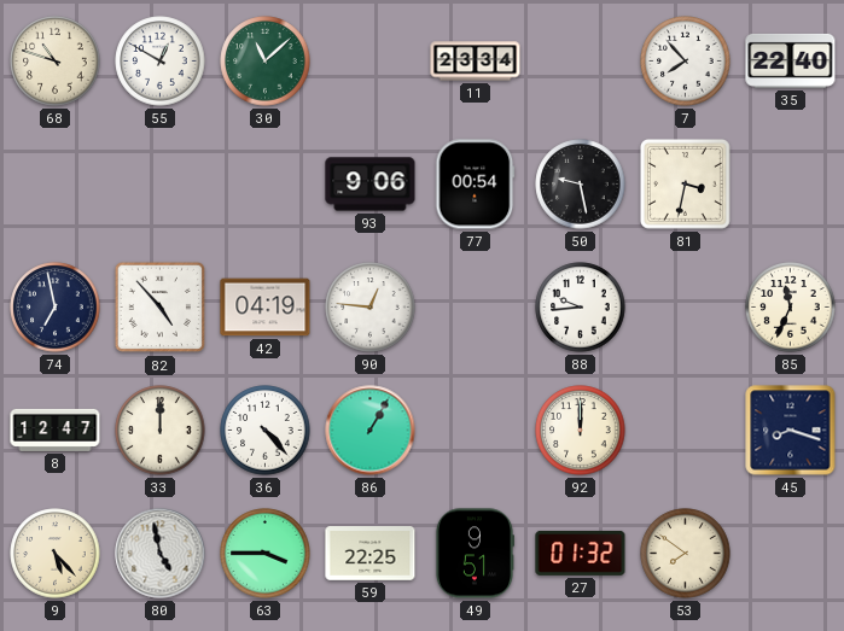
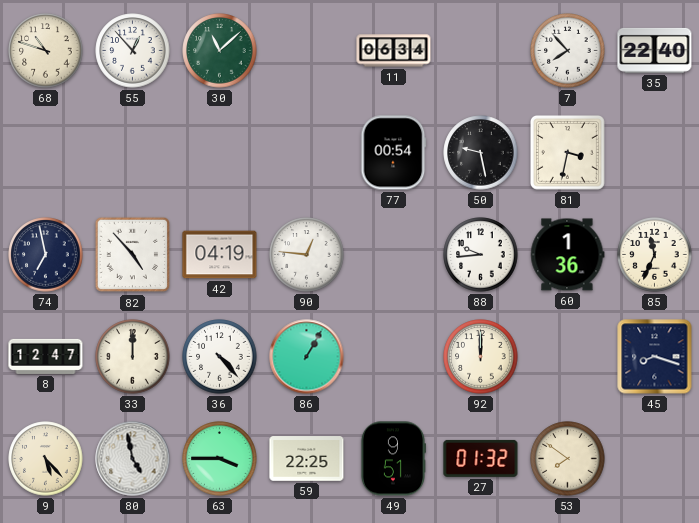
55: 12:50 -> 12:53
11: 23:34 -> 06:34
93: 9:06 -> none
60: none -> 1:36
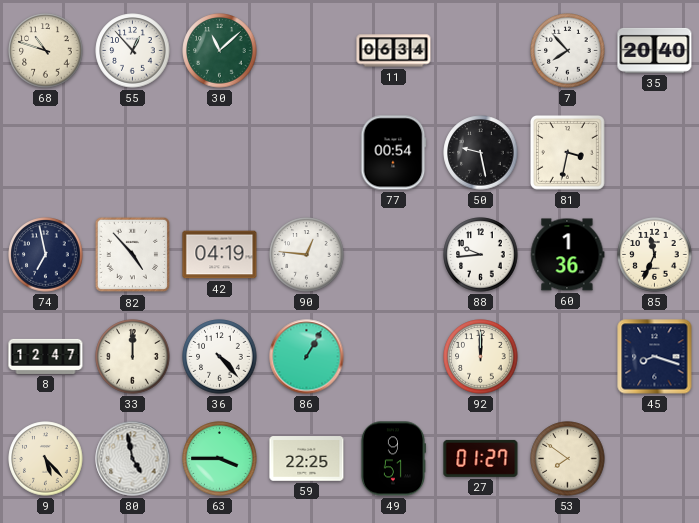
35: 22:40 -> 20:40
27: 01:32 -> 01:27
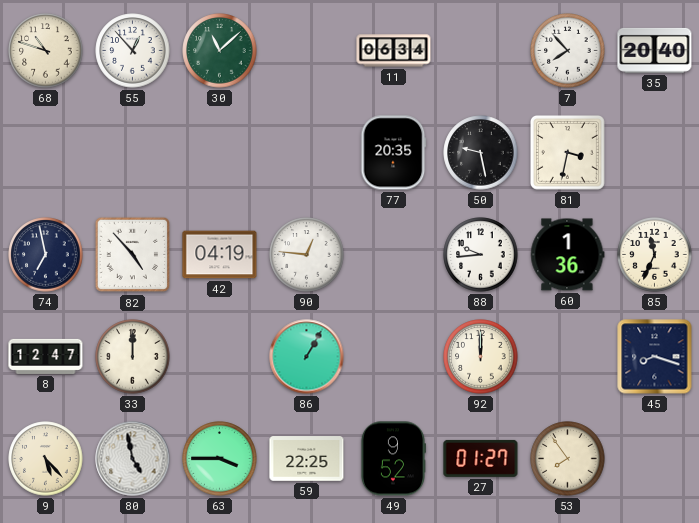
77: 00:54 -> 20:35
36: 4:23 -> none
49: 9:51 -> 9:52
53: 7:51 -> 7:54
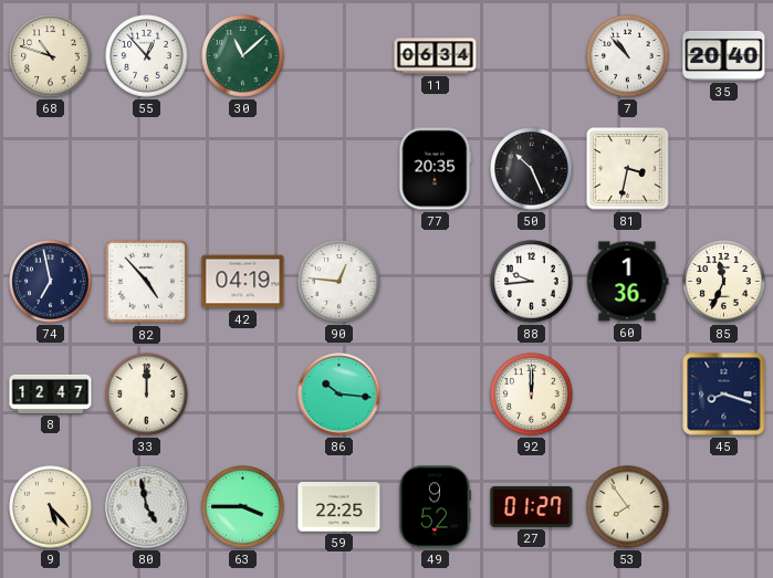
7: 7:53 -> 10:53
50: 9:28 -> 10:26
86: 1:05 -> 10:16
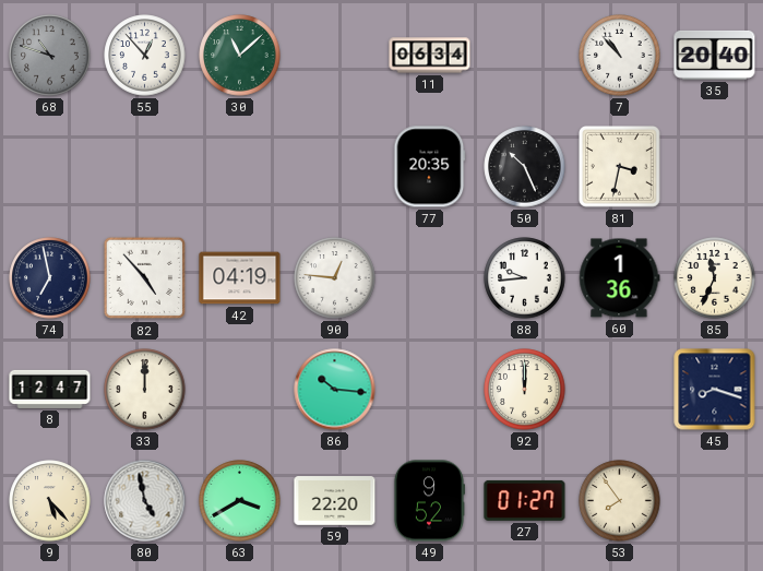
68 dial: cream -> grey
63: 3:45 -> 3:40
59: 22:25 -> 22:20
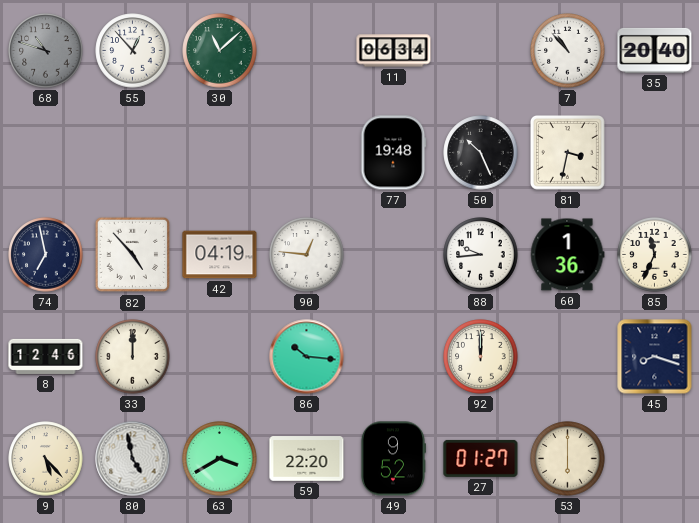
77: 20:35 -> 19:48
8: 12:47 -> 12:46
53: 7:54 -> 6:00
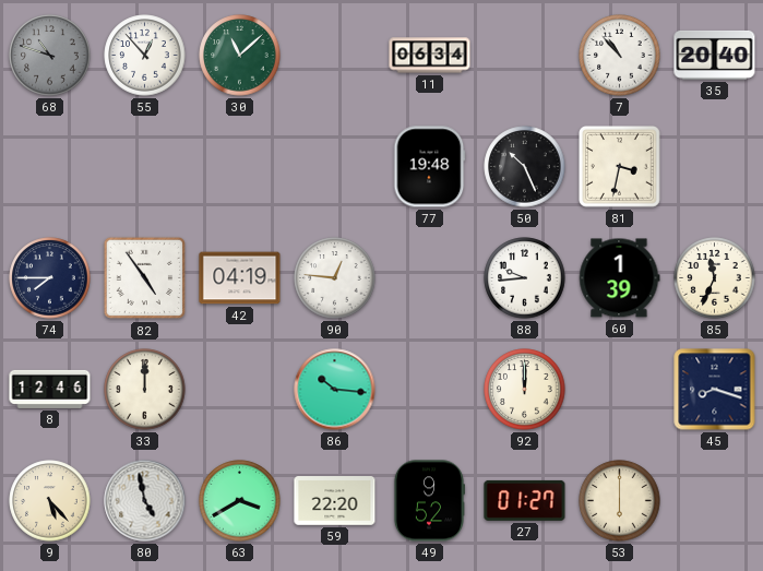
74: 6:58 -> 7:45
82: 4:53 -> 4:54
60: 1:36 -> 1:39
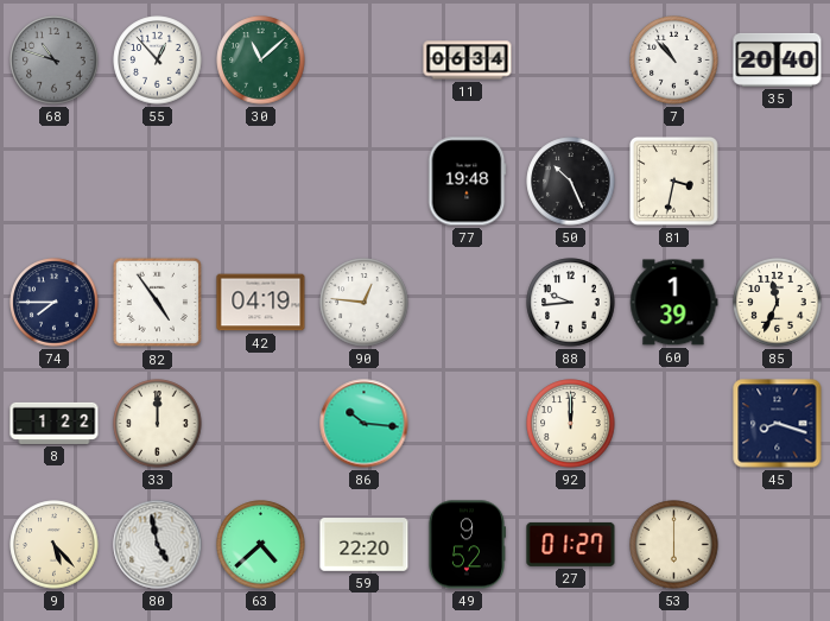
8: 12:46 -> 1:22
63: 3:40 -> 4:38
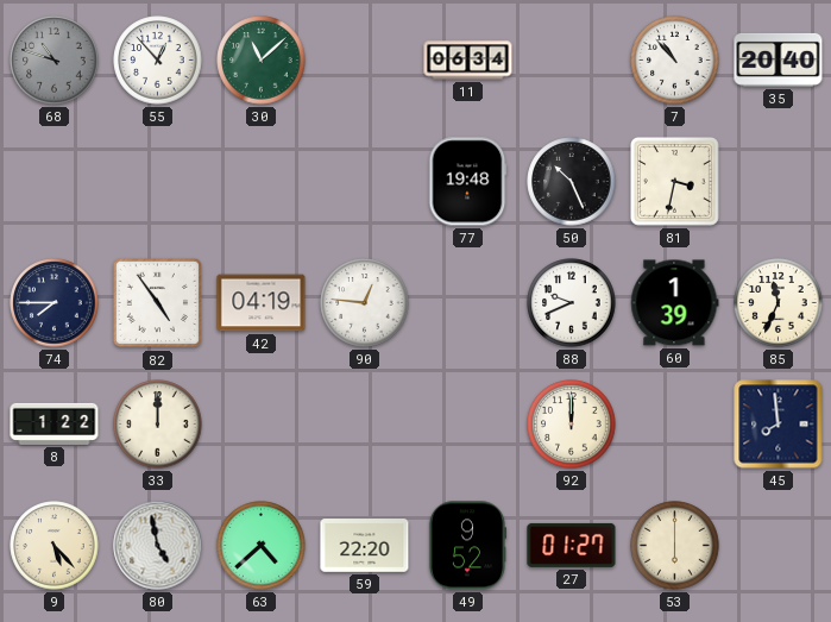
88: 9:44 -> 9:41
86: 10:16 -> none
45: 8:18 -> 7:59
